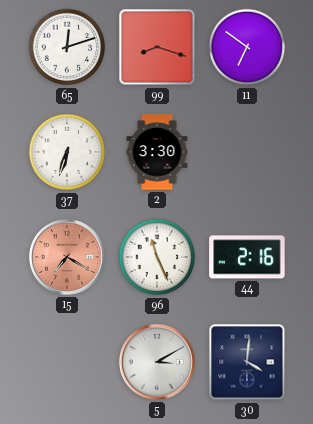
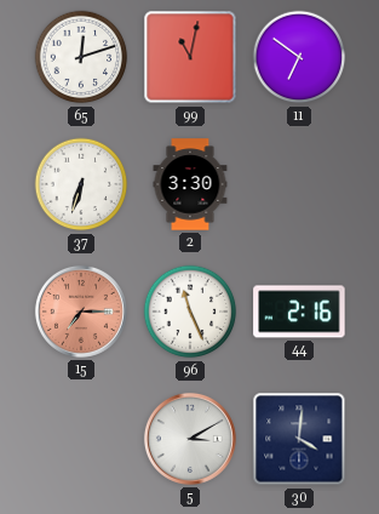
99: 8:18 -> 11:02
15: 7:20 -> 7:15
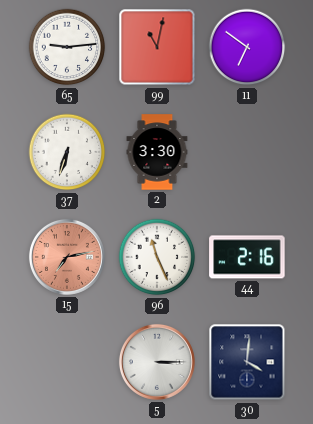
65: 12:12 -> 9:14
15: 7:15 -> 7:13
5: 3:10 -> 3:15
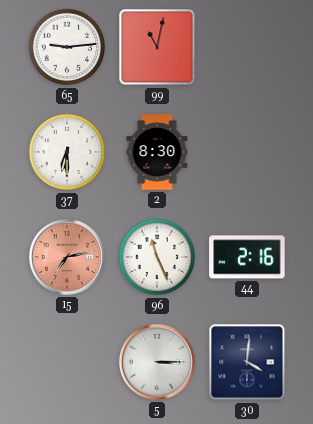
11: 6:51 -> none
37: 6:33 -> 6:30
2: 3:30 -> 8:30
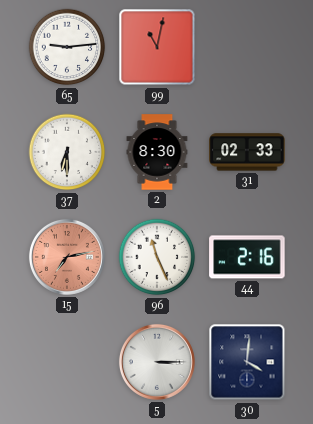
31: none -> 02:33
